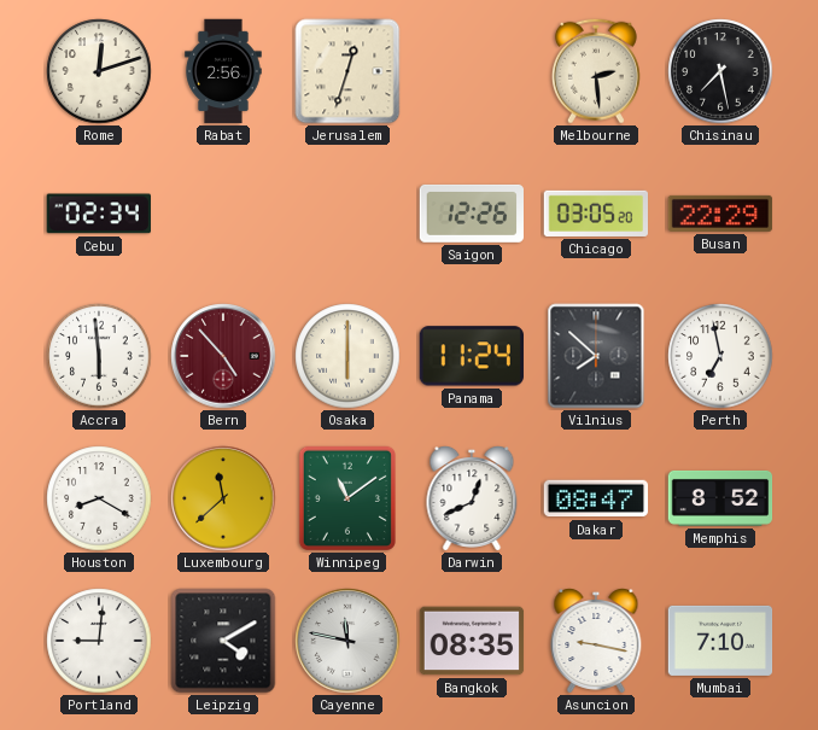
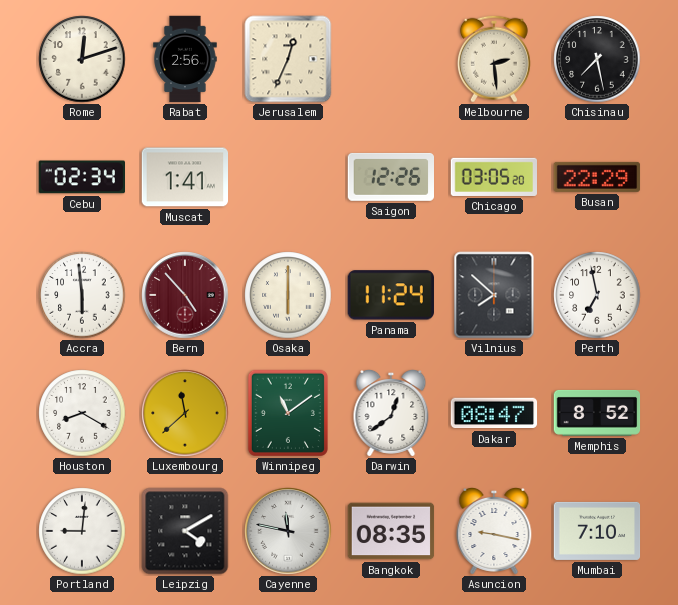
Jerusalem: 12:33 -> 12:34
Muscat: none -> 1:41
Darwin: 12:41 -> 12:39
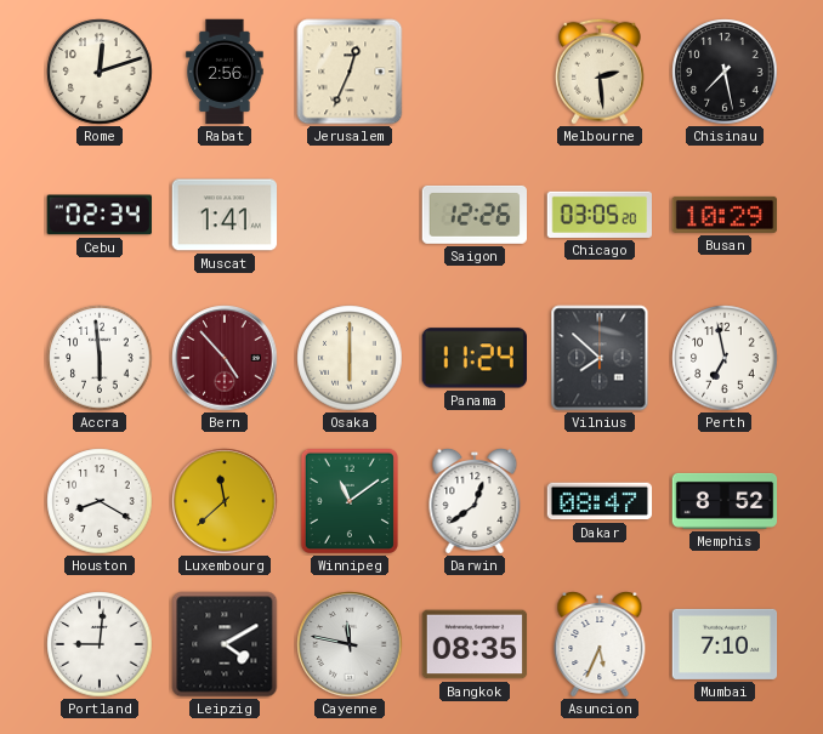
Busan: 22:29 -> 10:29
Asuncion: 9:17 -> 5:34
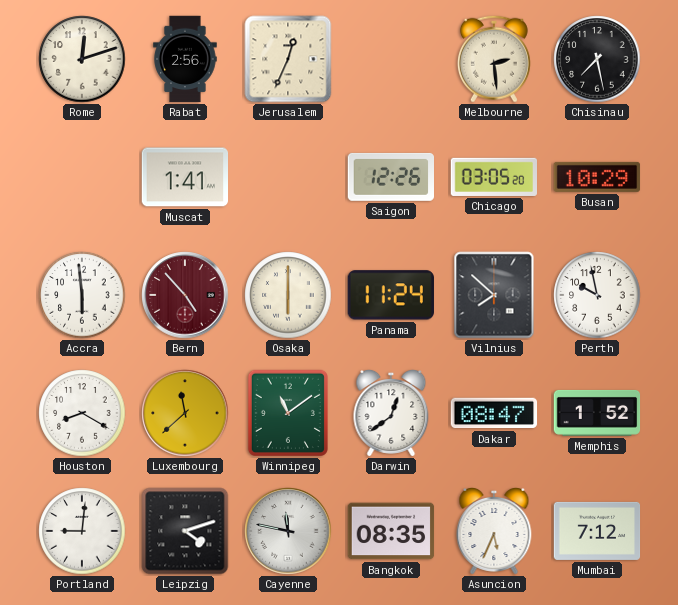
Cebu: 02:34 -> none
Perth: 6:58 -> 9:58
Memphis: 8:52 -> 1:52
Leipzig: 4:10 -> 4:12
Mumbai: 7:10 -> 7:12
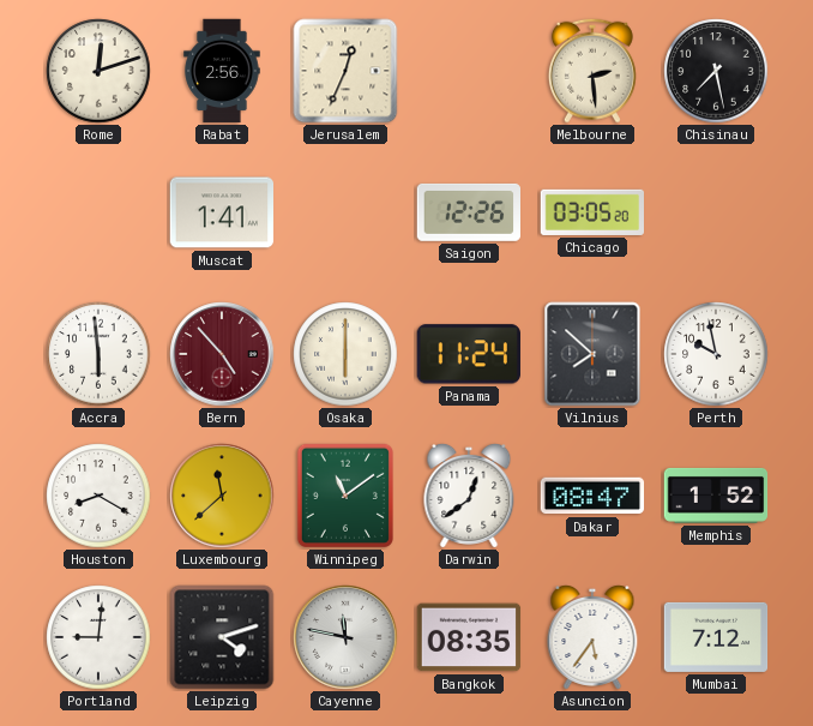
Busan: 10:29 -> none
Asuncion: 5:34 -> 5:36
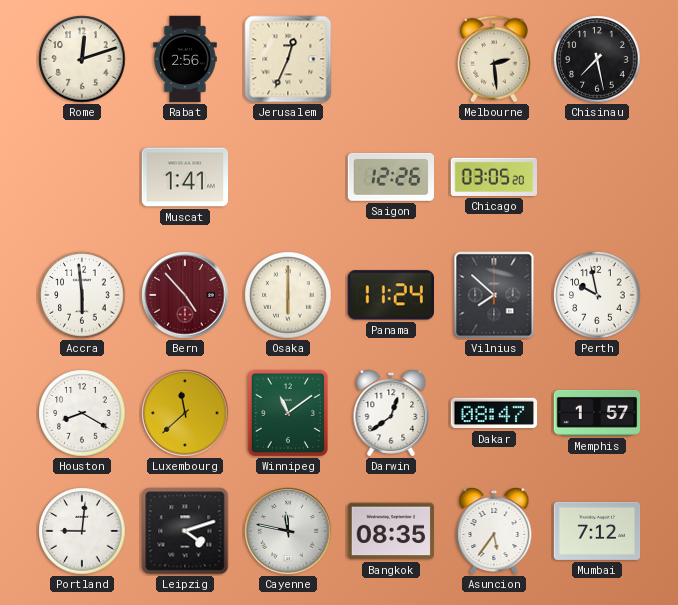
Memphis: 1:52 -> 1:57
